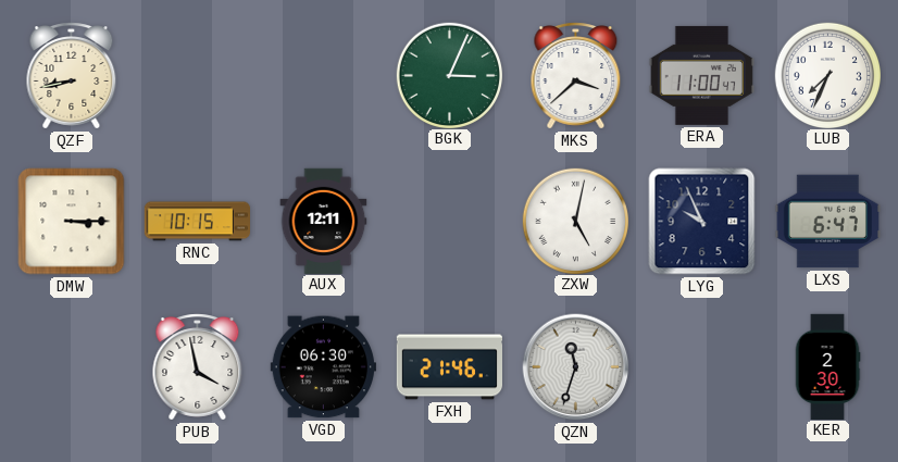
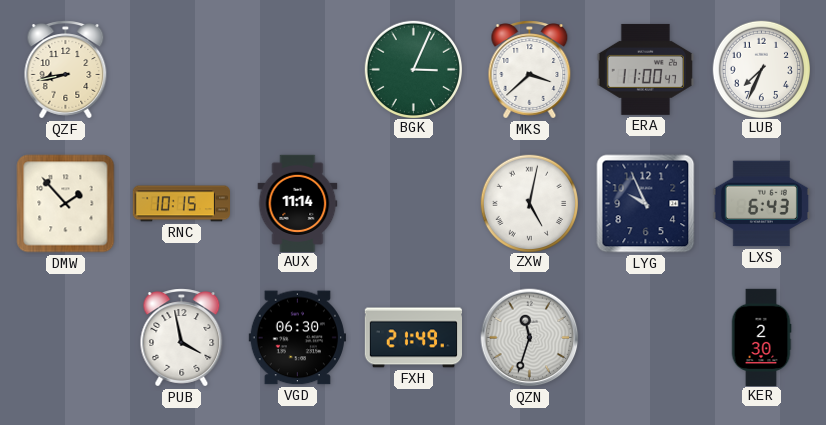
DMW: 3:15 -> 1:53
AUX: 12:11 -> 11:14
LXS: 6:47 -> 6:43
FXH: 21:46 -> 21:49
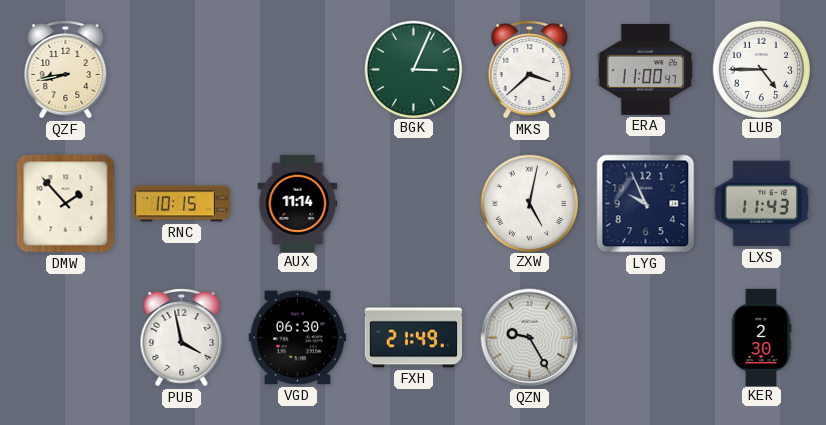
LUB: 7:34 -> 4:45
LXS: 6:43 -> 11:43
QZN: 11:33 -> 9:25
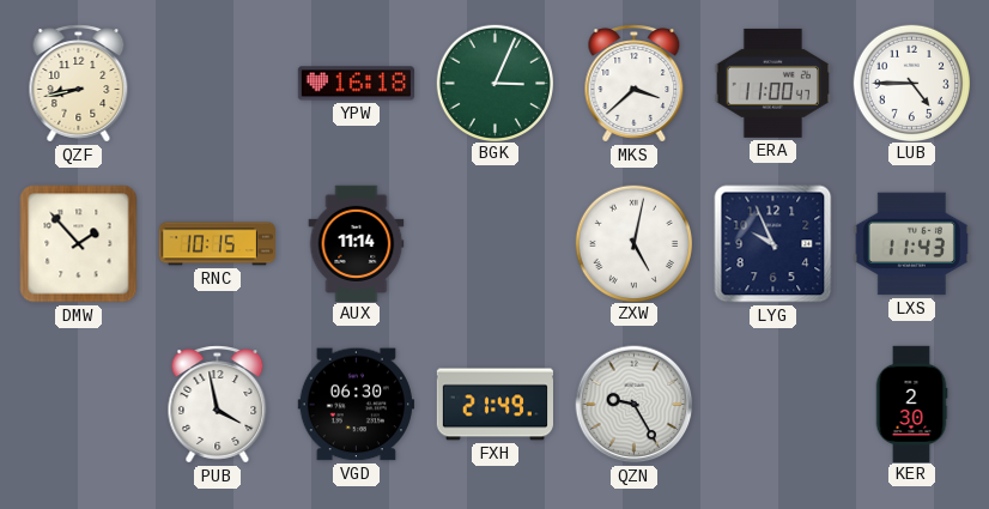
YPW: none -> 16:18
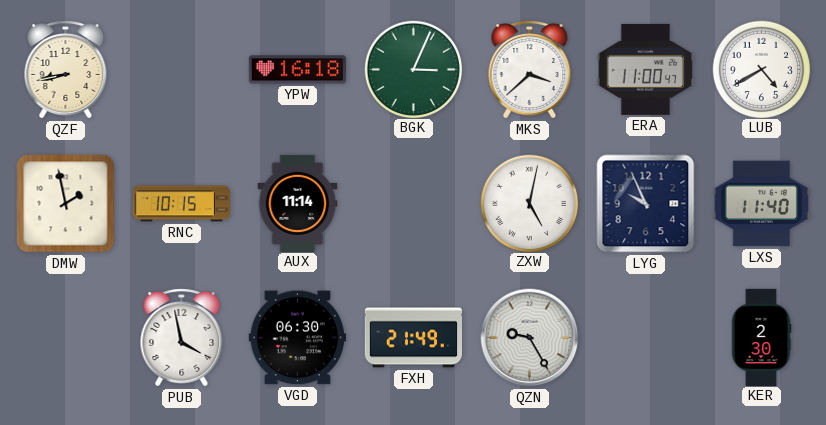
LUB: 4:45 -> 4:40
DMW: 1:53 -> 1:58
LXS: 11:43 -> 11:40
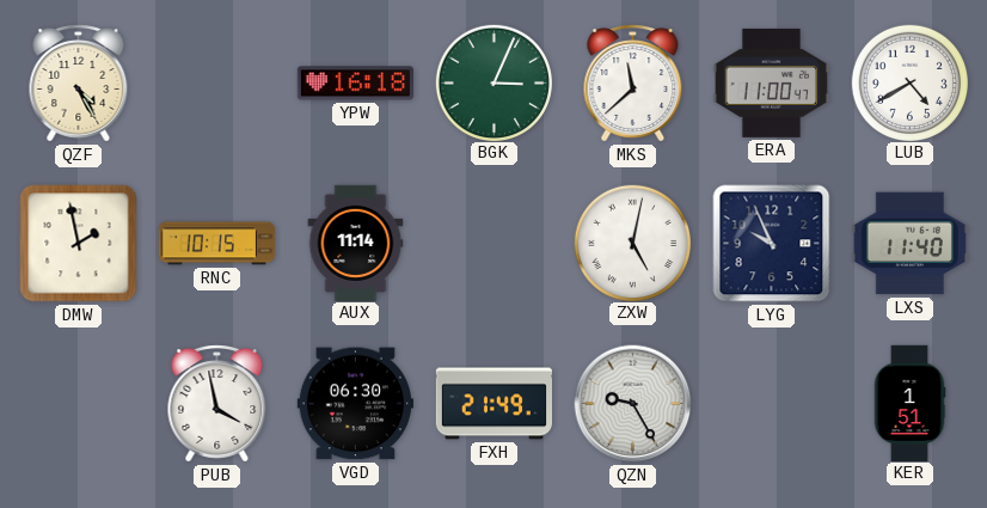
QZF: 8:43 -> 4:25
MKS: 3:38 -> 11:38
KER: 2:30 -> 1:51
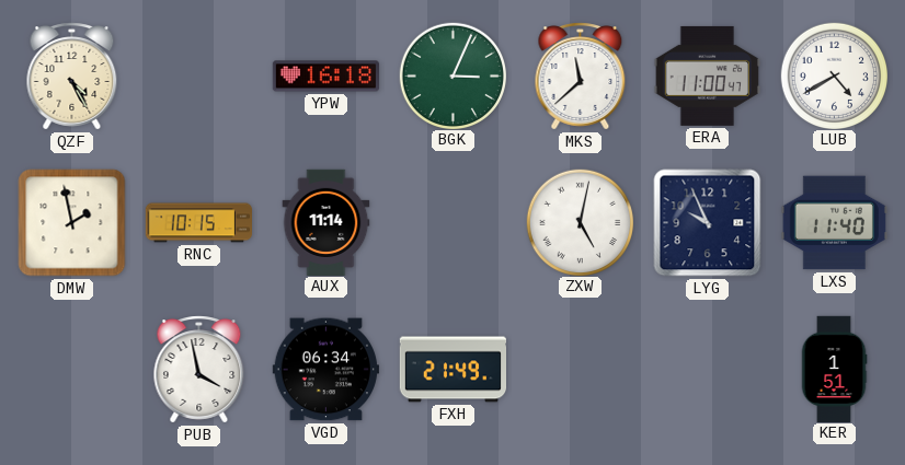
VGD: 06:30 -> 06:34
QZN: 9:25 -> none
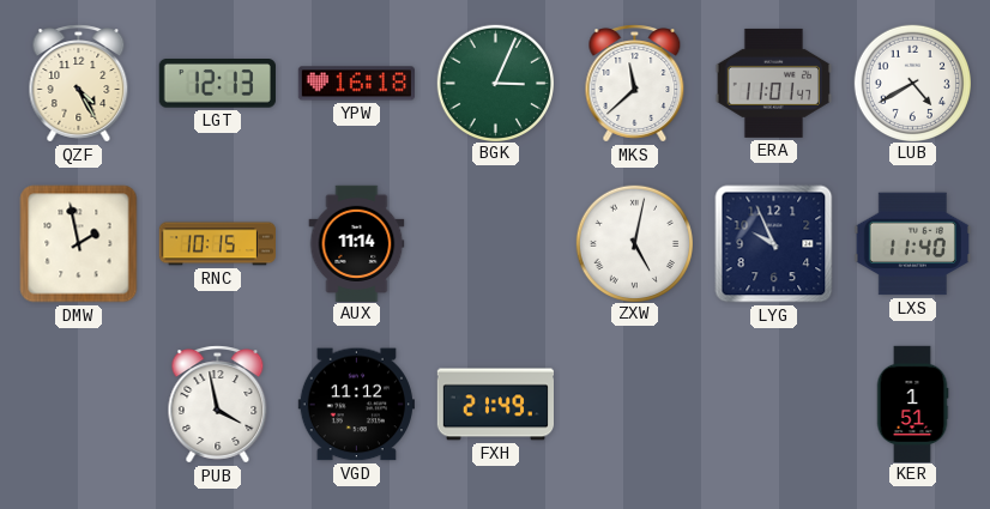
LGT: none -> 12:13
ERA: 11:00 -> 11:01
VGD: 06:34 -> 11:12
